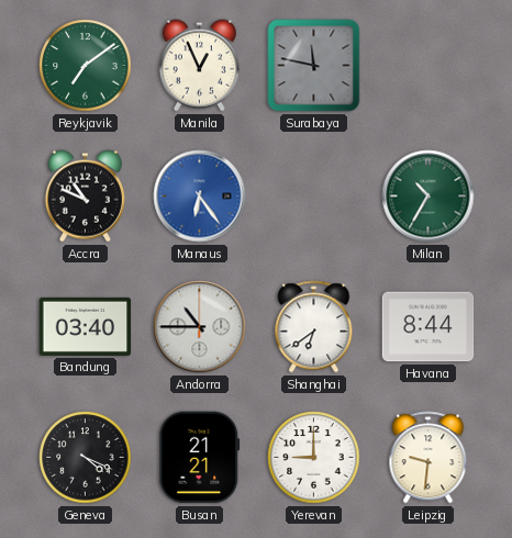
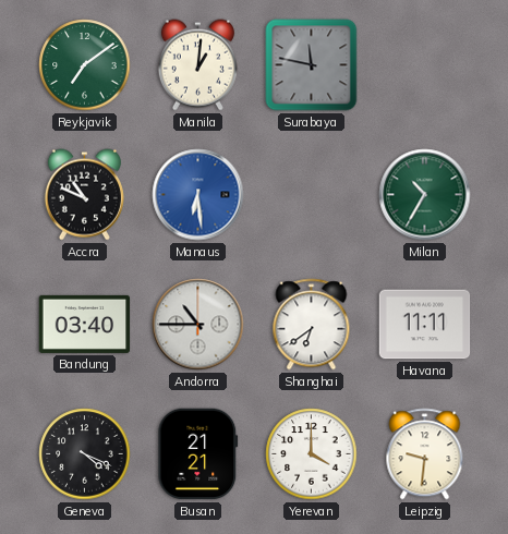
Manila: 12:56 -> 1:01
Manaus: 6:24 -> 6:29
Havana: 8:44 -> 11:11
Yerevan: 9:00 -> 4:00
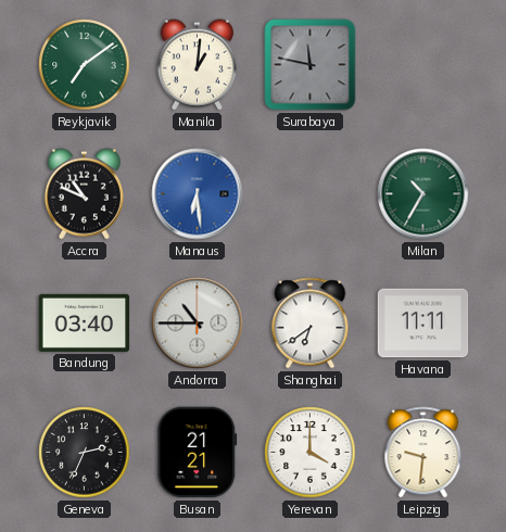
Geneva: 4:19 -> 2:34
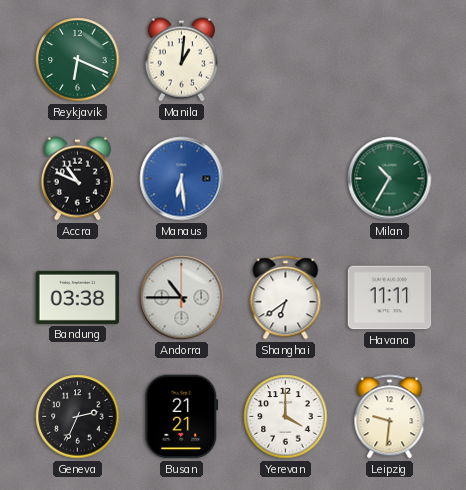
Reykjavik: 7:09 -> 6:19
Surabaya: 11:47 -> none
Bandung: 03:40 -> 03:38
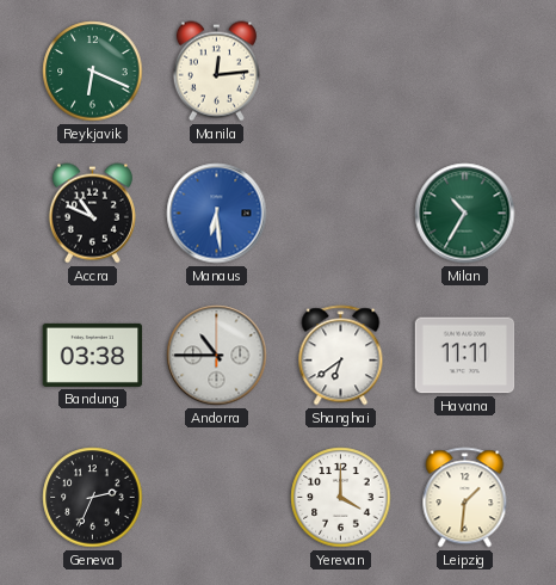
Manila: 1:01 -> 12:14
Busan: 21:21 -> none
Leipzig: 9:31 -> 1:31
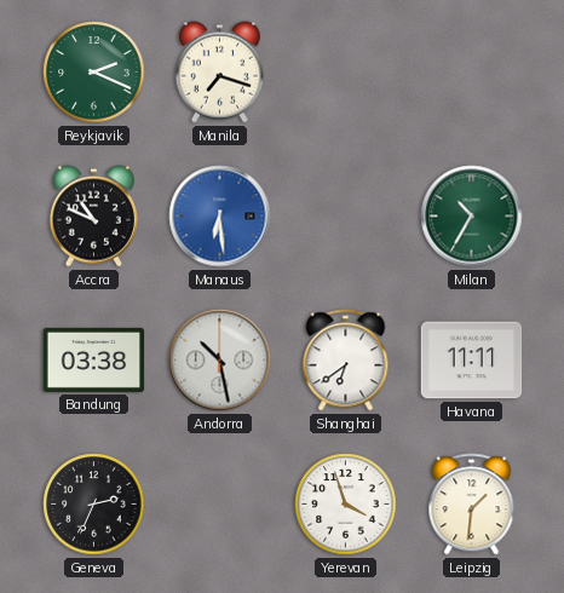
Reykjavik: 6:19 -> 2:19
Manila: 12:14 -> 7:18
Andorra: 10:45 -> 10:28
Yerevan: 4:00 -> 3:57
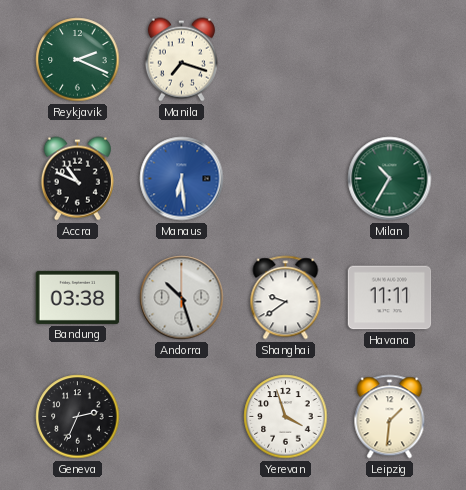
Andorra: 10:28 -> 10:27
Shanghai: 6:39 -> 9:39
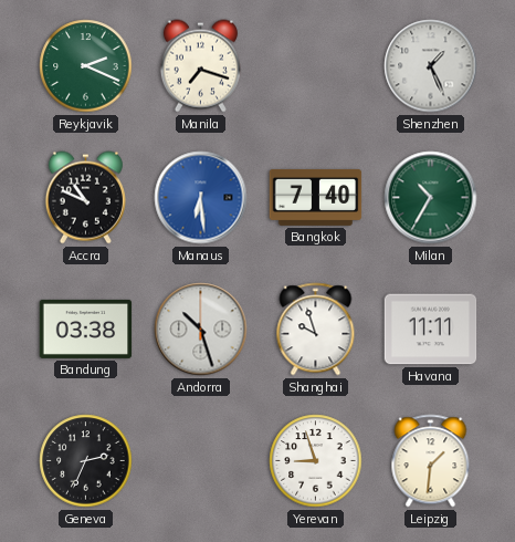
Shenzhen: none -> 1:26
Bangkok: none -> 7:40
Shanghai: 9:39 -> 9:57
Yerevan: 3:57 -> 8:57
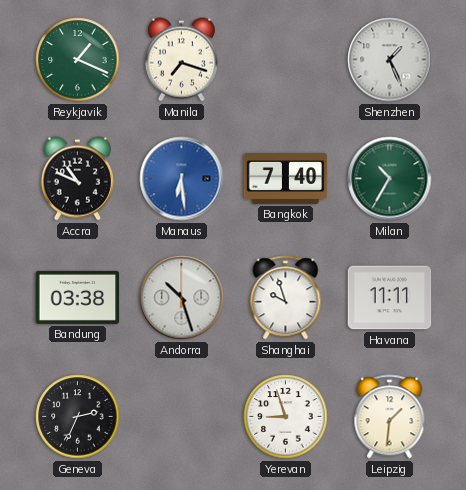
Reykjavik: 2:19 -> 1:19
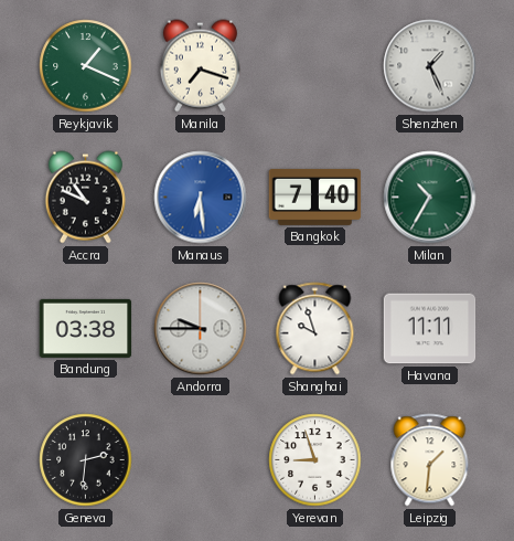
Andorra: 10:27 -> 9:45
Geneva: 2:34 -> 2:31
